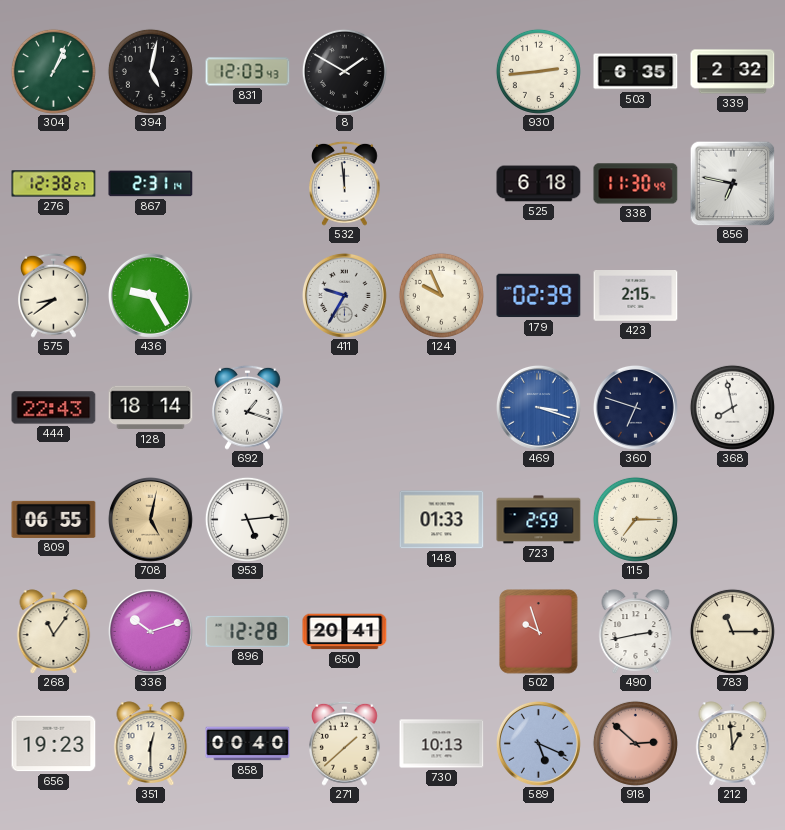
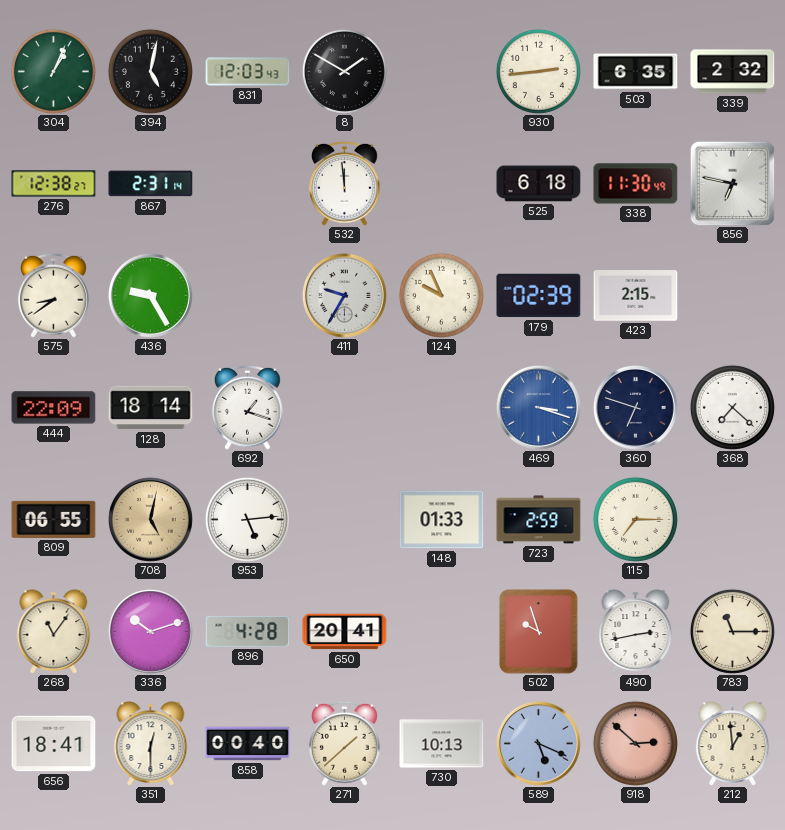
444: 22:43 -> 22:09
368: 7:58 -> 7:22
896: 12:28 -> 4:28
656: 19:23 -> 18:41
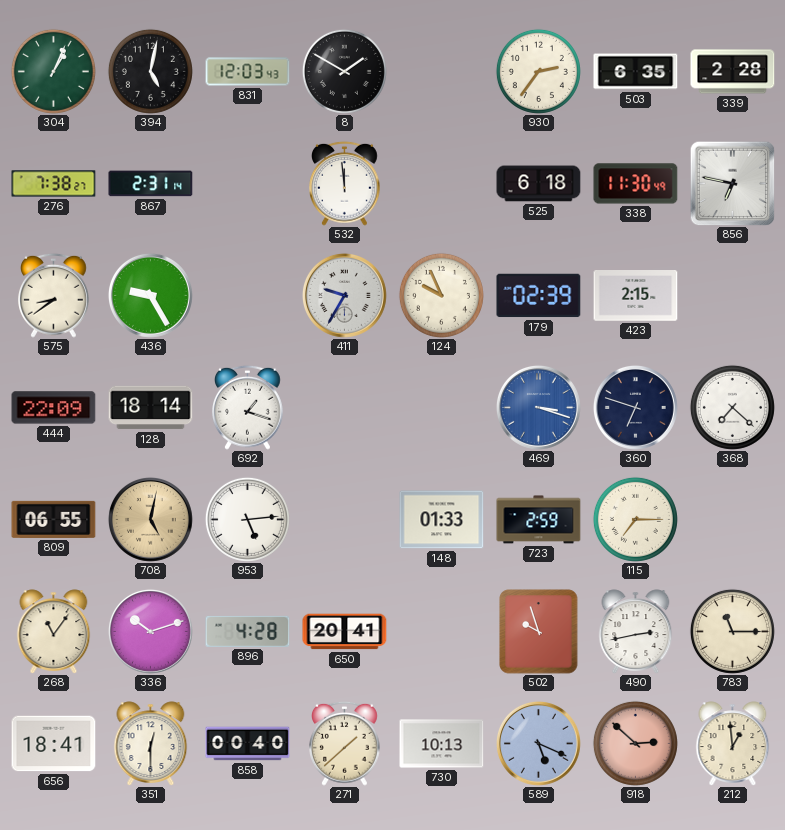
930: 2:44 -> 2:36
339: 2:32 -> 2:28
276: 12:38 -> 7:38
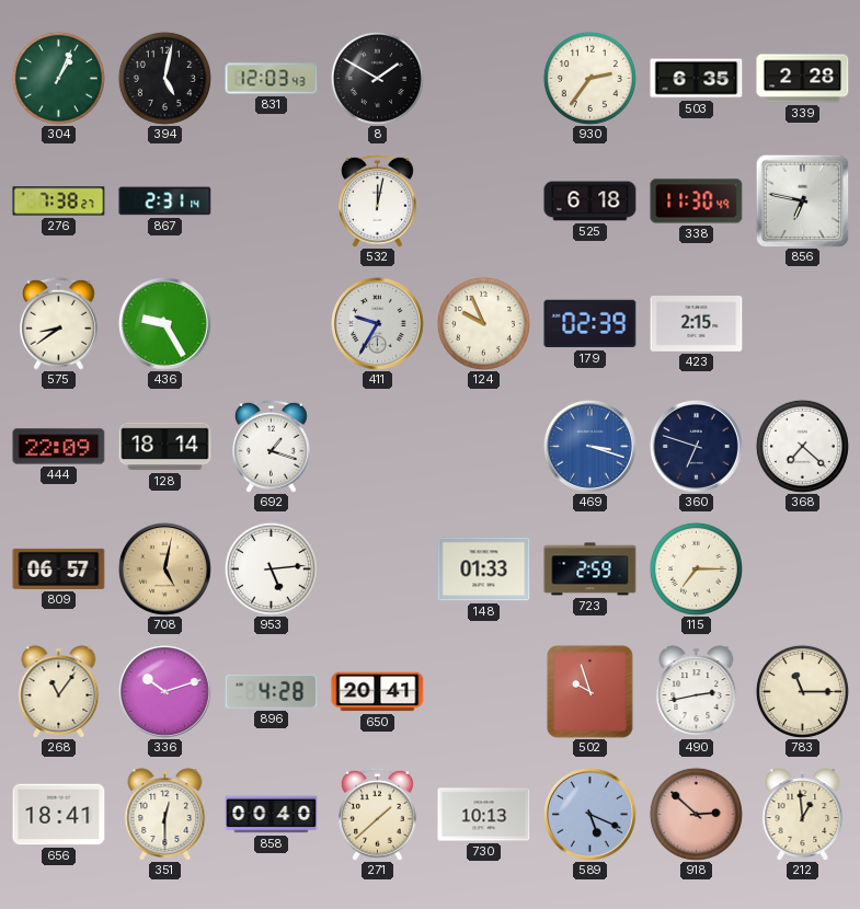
532: 11:59 -> 12:02
809: 06:55 -> 06:57
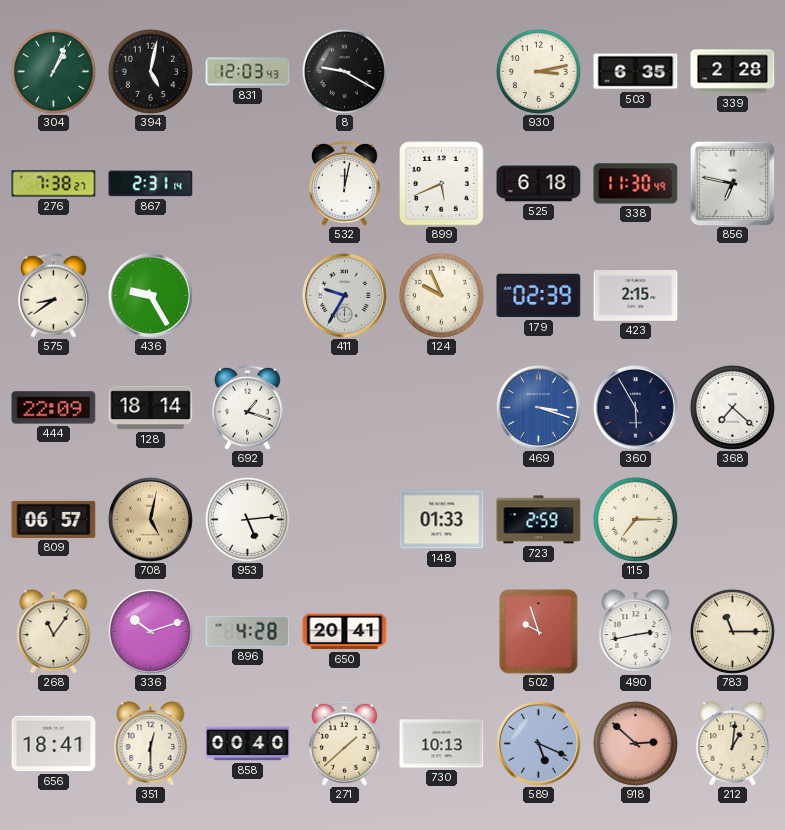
8: 1:50 -> 9:20
930: 2:36 -> 3:13
899: none -> 5:41
360: 6:48 -> 5:55
212: 12:59 -> 1:01
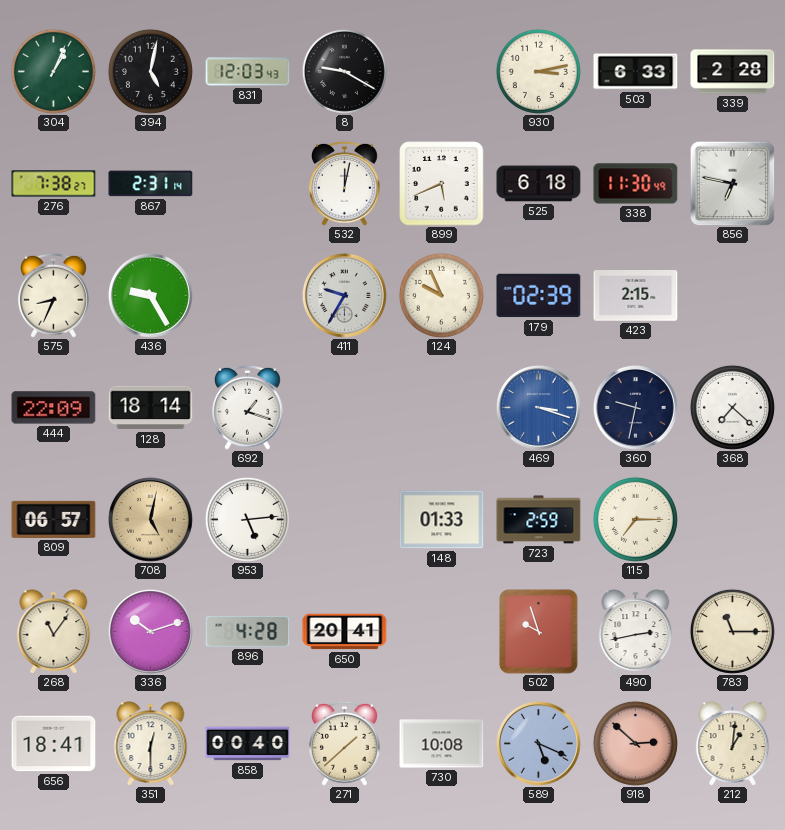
503: 6:35 -> 6:33
575: 8:39 -> 8:34
360: 5:55 -> 9:32
730: 10:13 -> 10:08
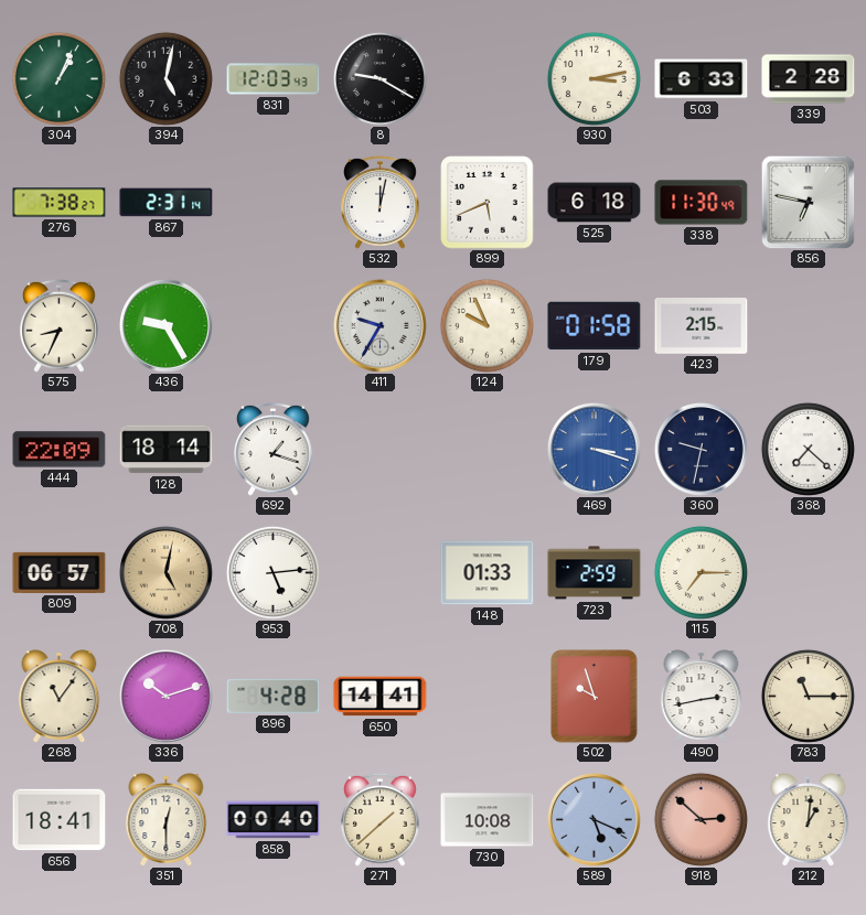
179: 02:39 -> 01:58
650: 20:41 -> 14:41
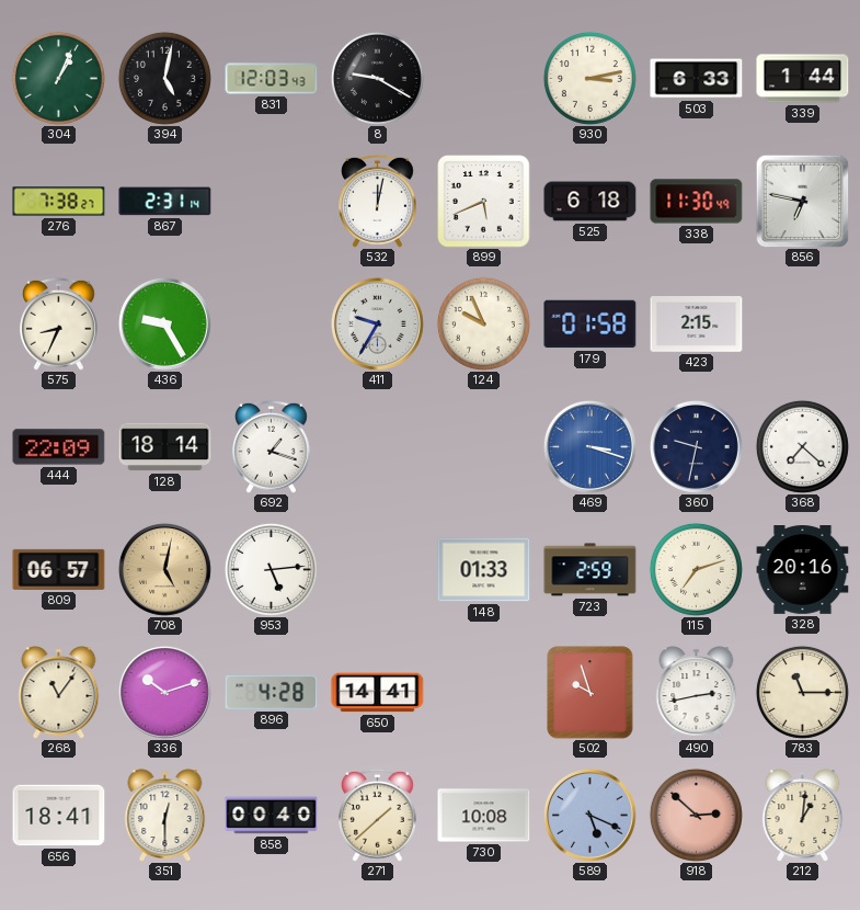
339: 2:28 -> 1:44
115: 7:15 -> 7:12
328: none -> 20:16
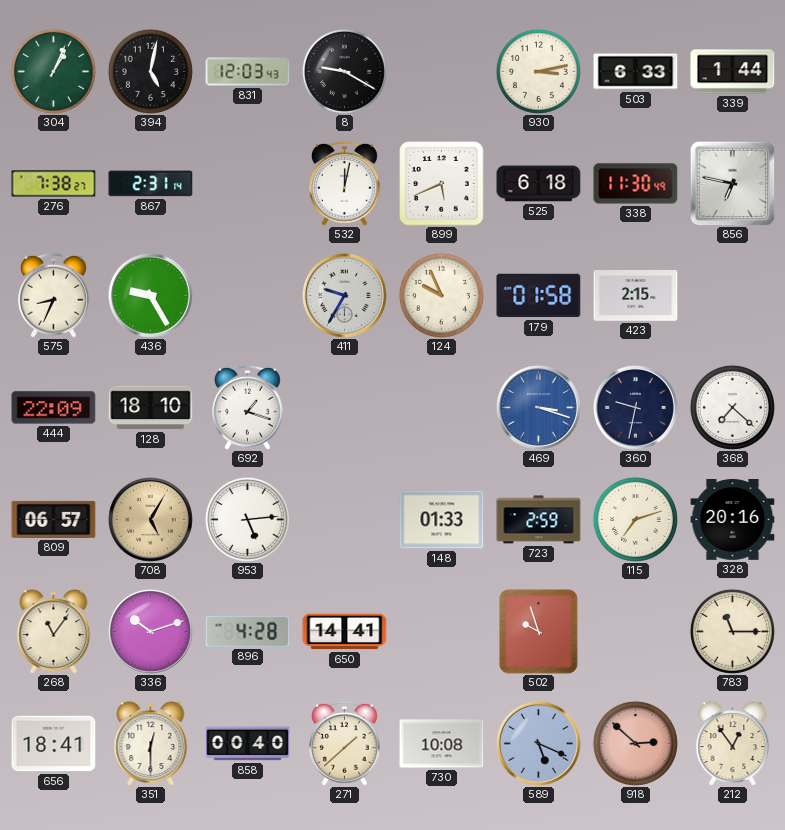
128: 18:14 -> 18:10
708: 5:02 -> 5:05
490: 2:43 -> none
212: 1:01 -> 12:54
